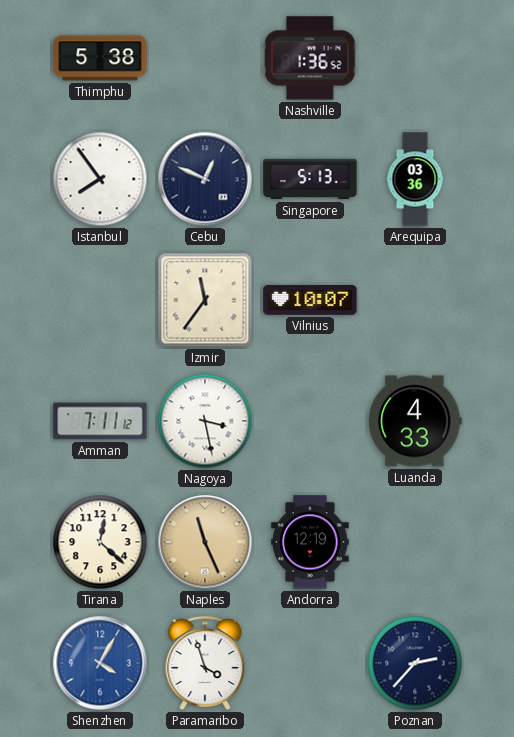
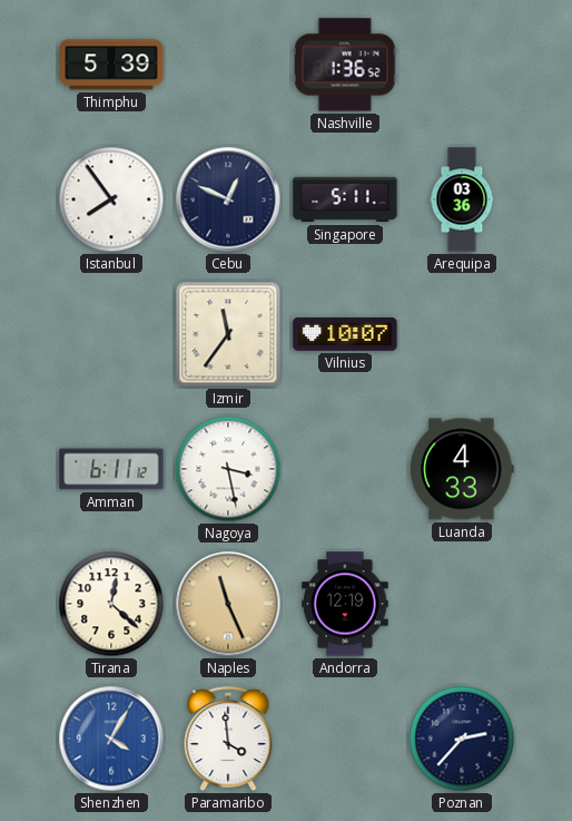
Thimphu: 5:38 -> 5:39
Singapore: 5:13 -> 5:11
Amman: 7:11 -> 6:11
Paramaribo: 3:57 -> 3:59
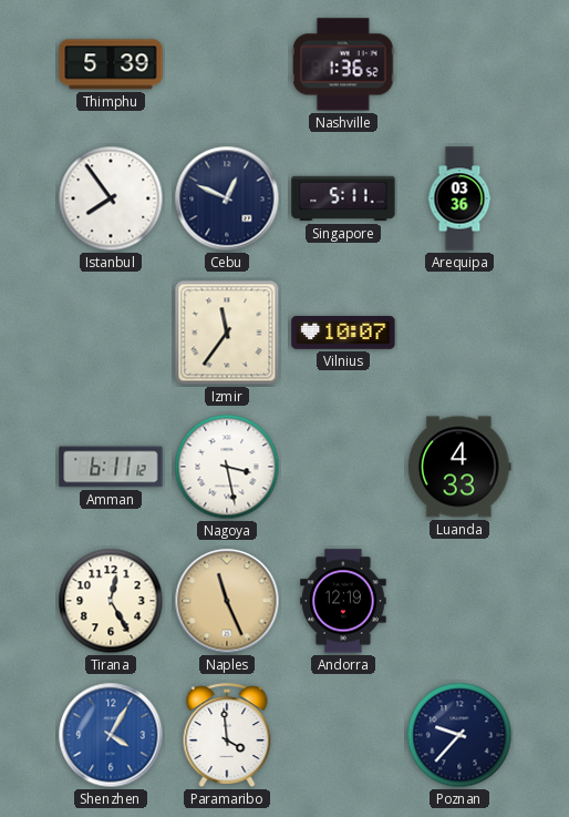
Tirana: 12:22 -> 12:25
Poznan: 2:37 -> 9:37
